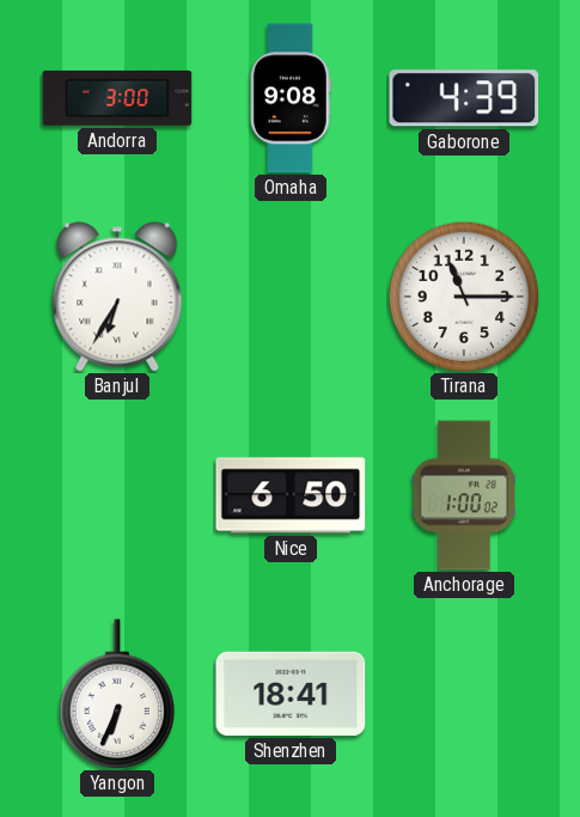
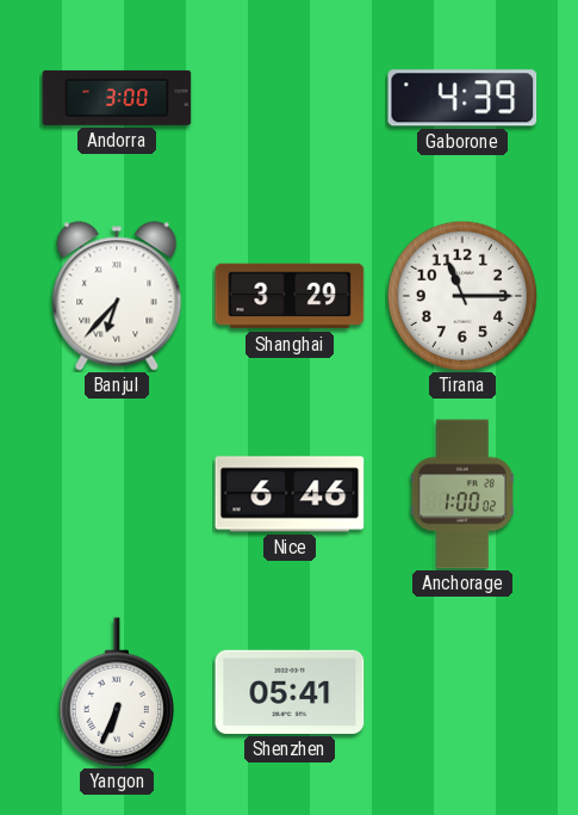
Omaha: 9:08 -> none
Banjul: 6:35 -> 6:37
Shanghai: none -> 3:29
Nice: 6:50 -> 6:46
Shenzhen: 18:41 -> 05:41
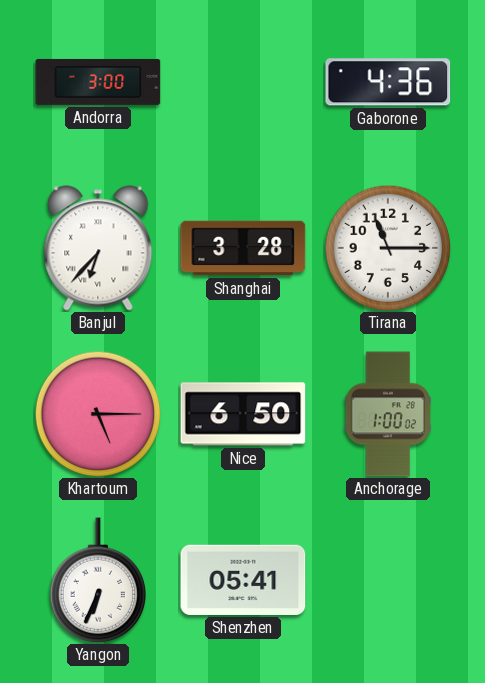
Gaborone: 4:39 -> 4:36
Shanghai: 3:29 -> 3:28
Khartoum: none -> 5:15
Nice: 6:46 -> 6:50
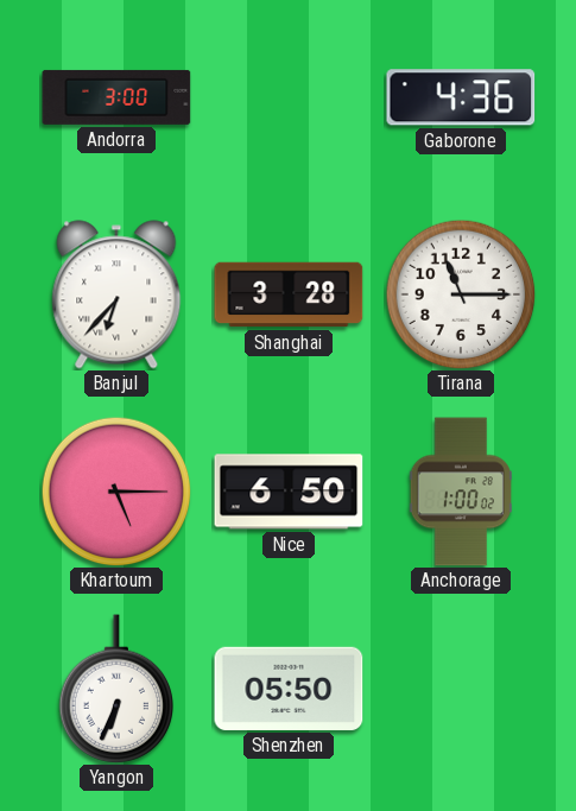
Shenzhen: 05:41 -> 05:50
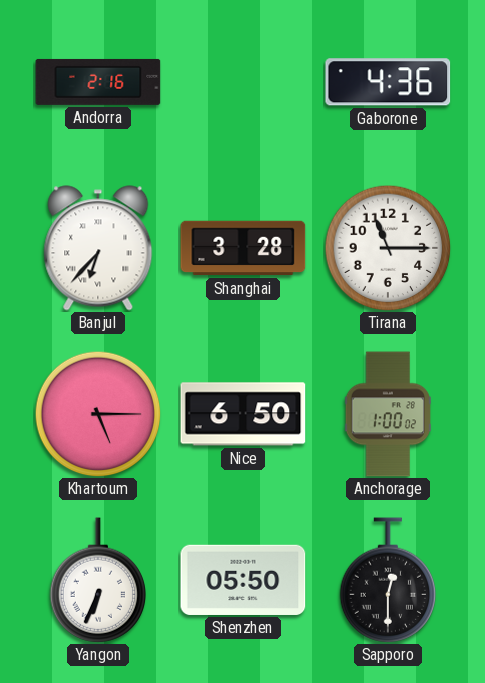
Andorra: 3:00 -> 2:16
Sapporo: none -> 12:30
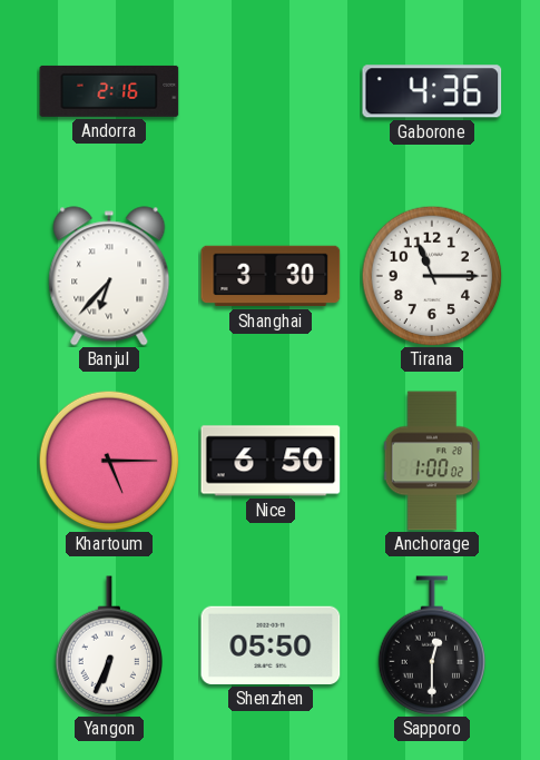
Shanghai: 3:28 -> 3:30
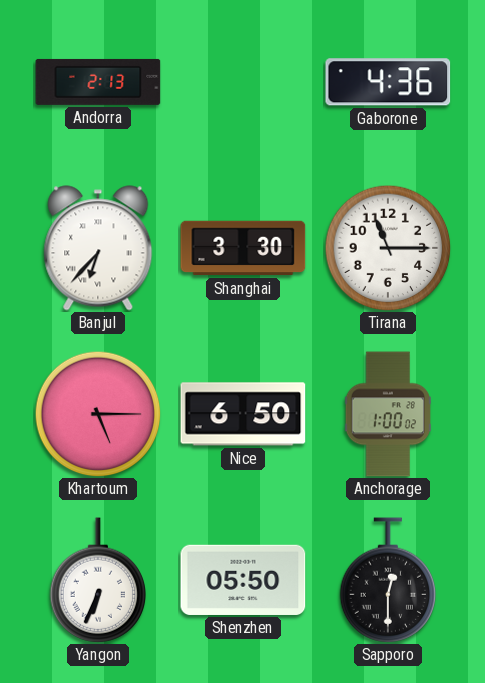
Andorra: 2:16 -> 2:13
